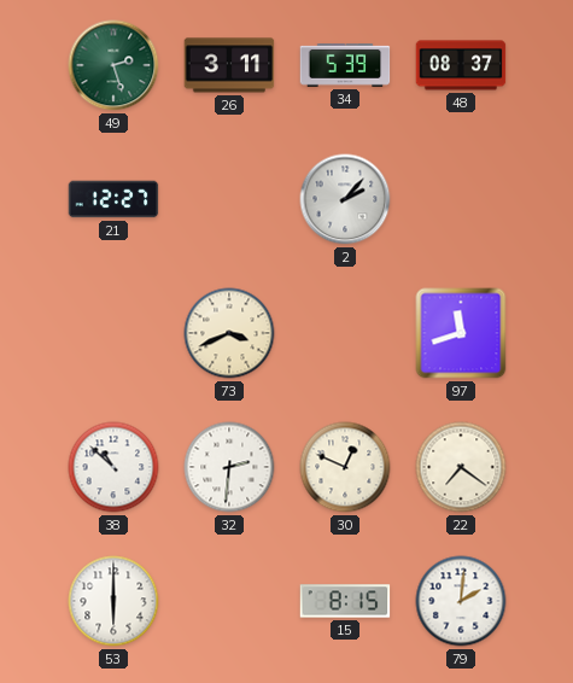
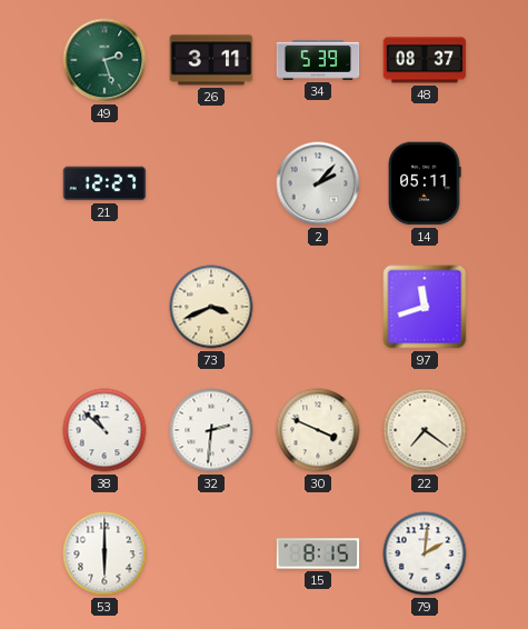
14: none -> 05:11
30: 12:49 -> 3:49
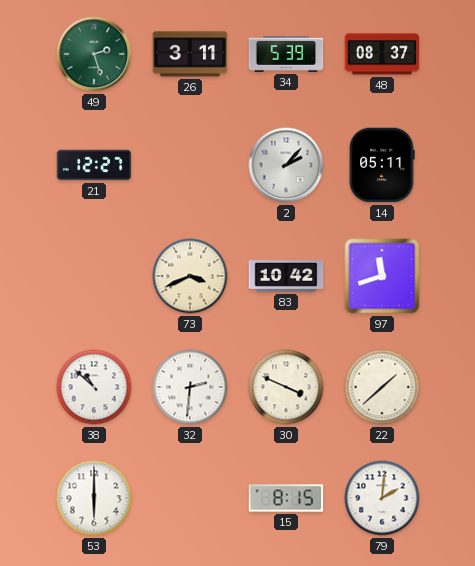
83: none -> 10:42
22: 7:21 -> 1:38
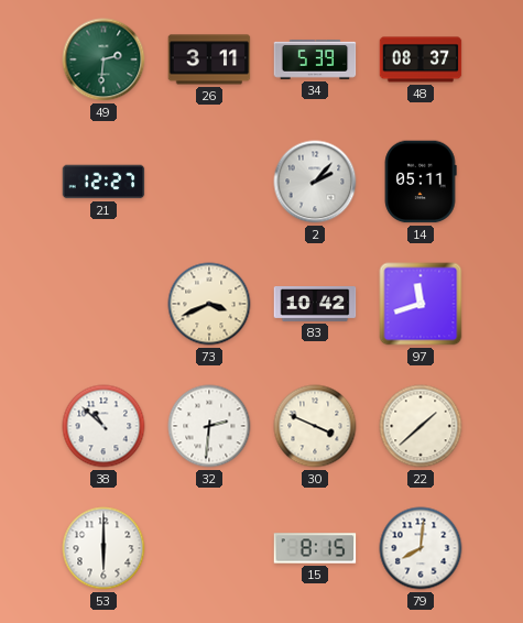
49: 2:27 -> 2:31
79: 2:01 -> 8:01
